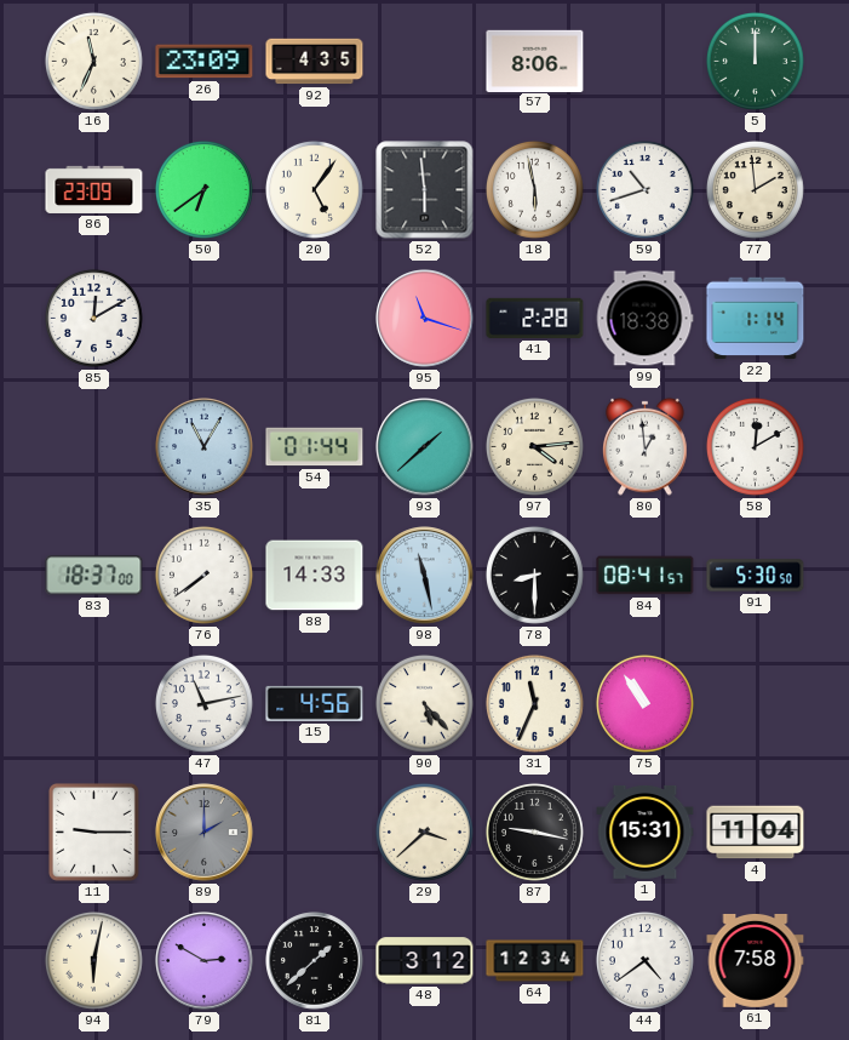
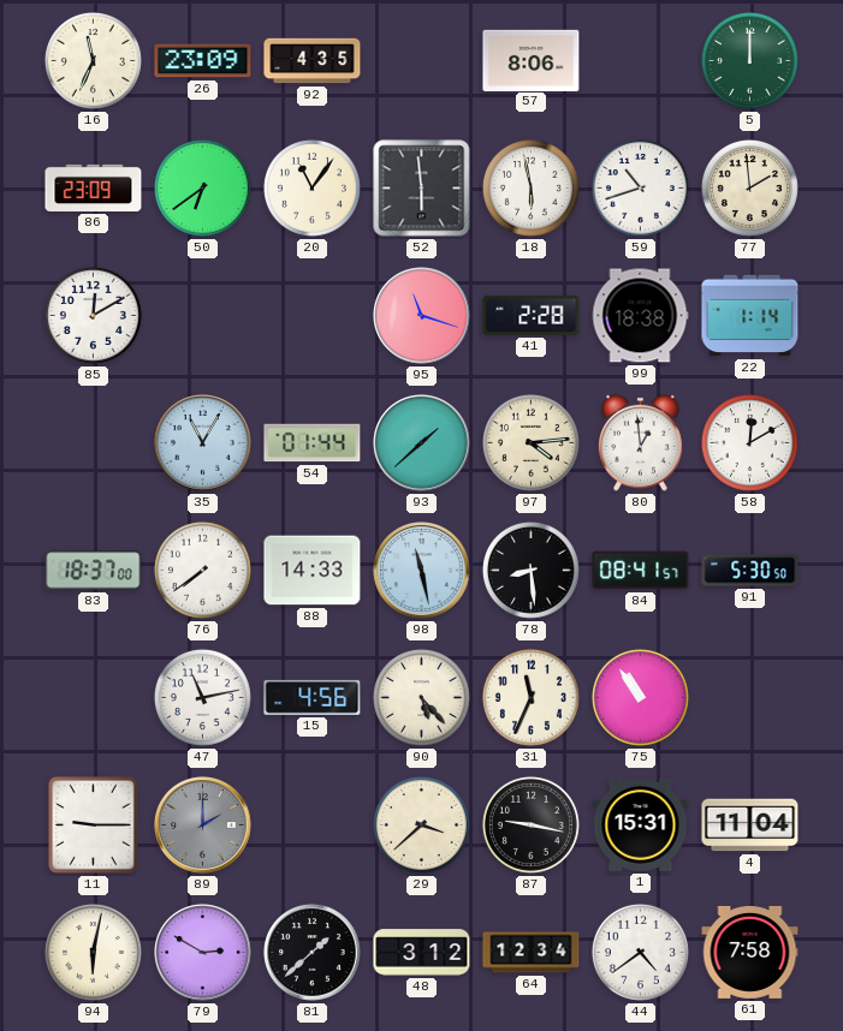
20: 5:06 -> 11:06
78: 8:30 -> 8:29
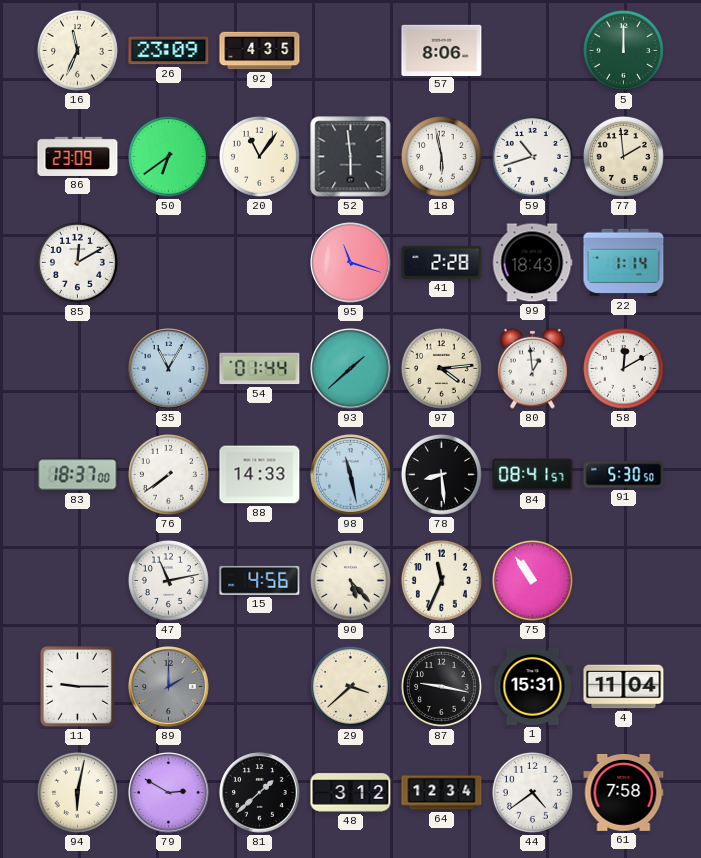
99: 18:38 -> 18:43
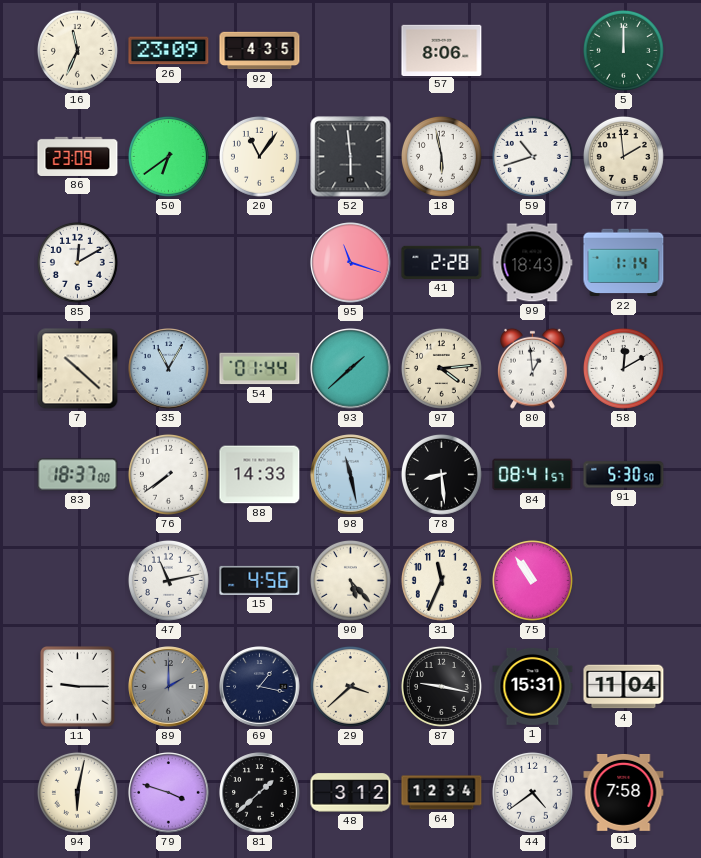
7: none -> 10:22
69: none -> 1:17
79: 2:50 -> 3:48
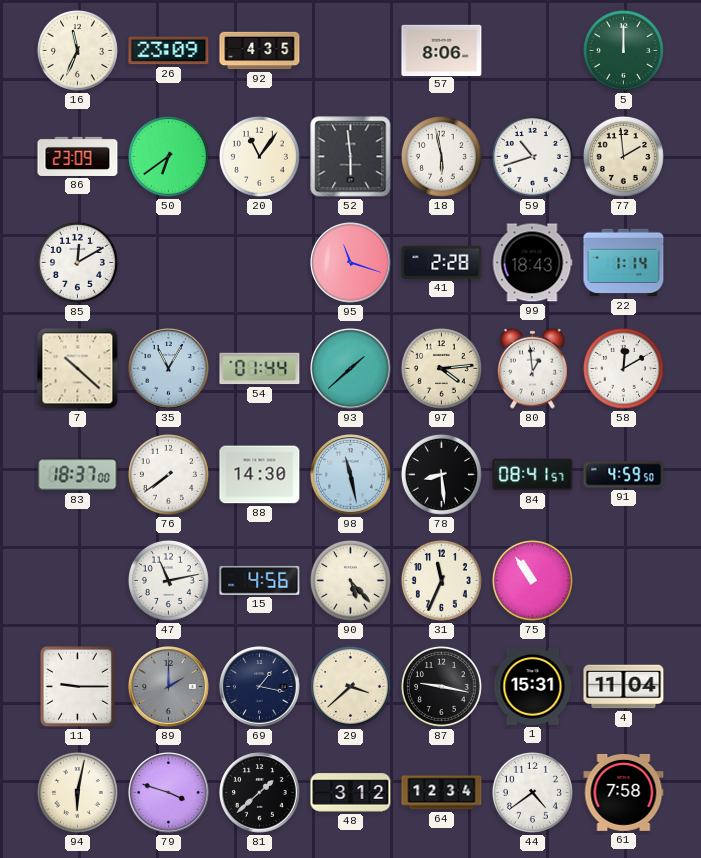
88: 14:33 -> 14:30
91: 5:30 -> 4:59
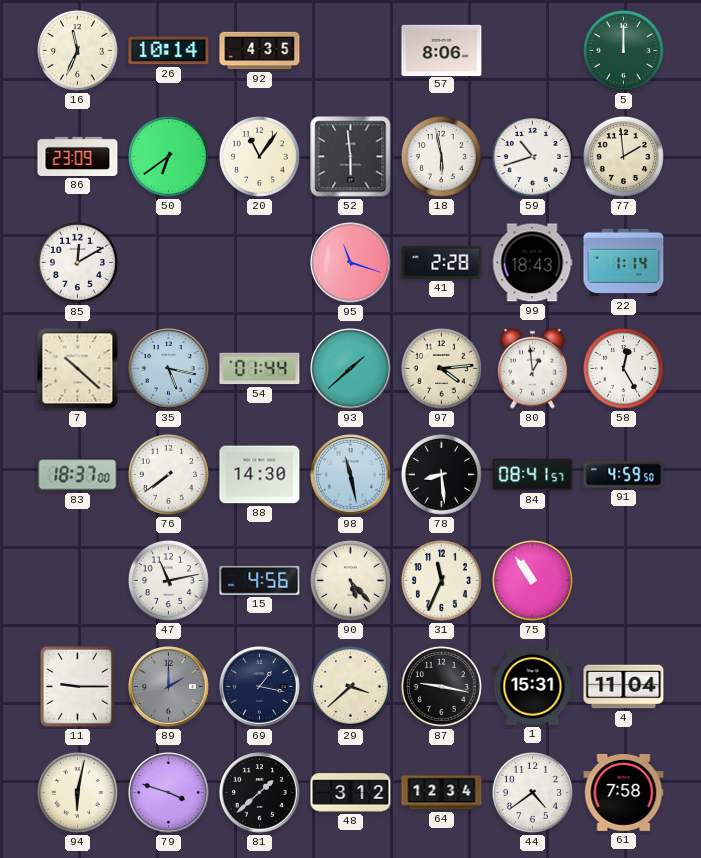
26: 23:09 -> 10:14
35: 11:05 -> 5:17
58: 12:10 -> 12:25
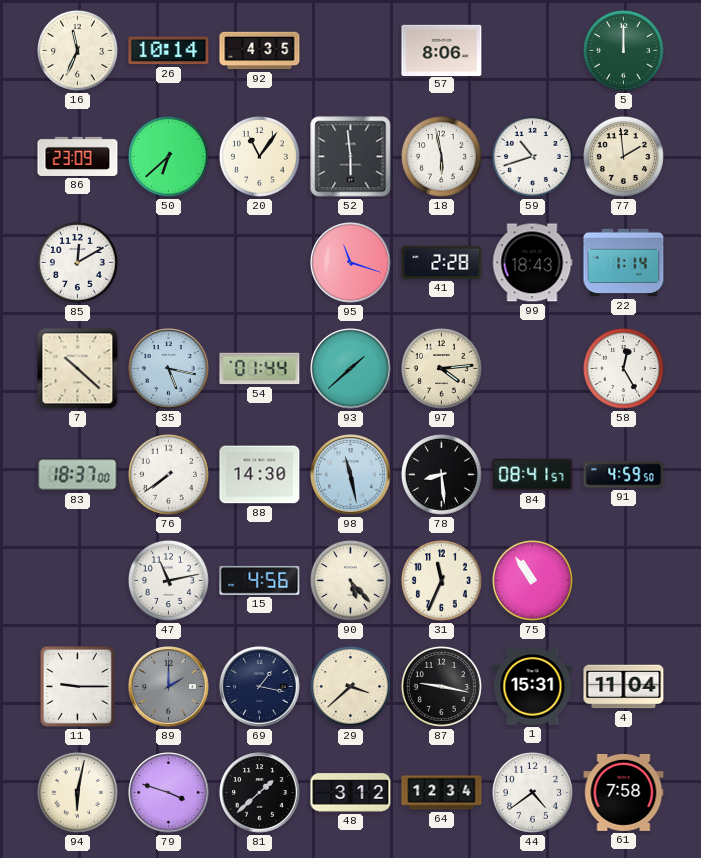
50: 6:39 -> 6:38
80: 12:59 -> none
